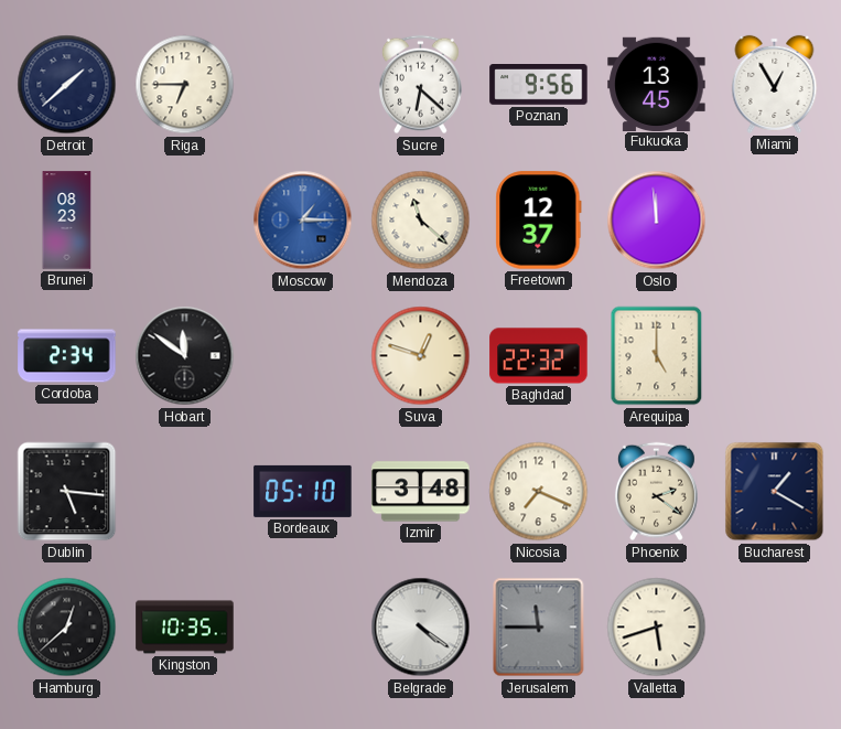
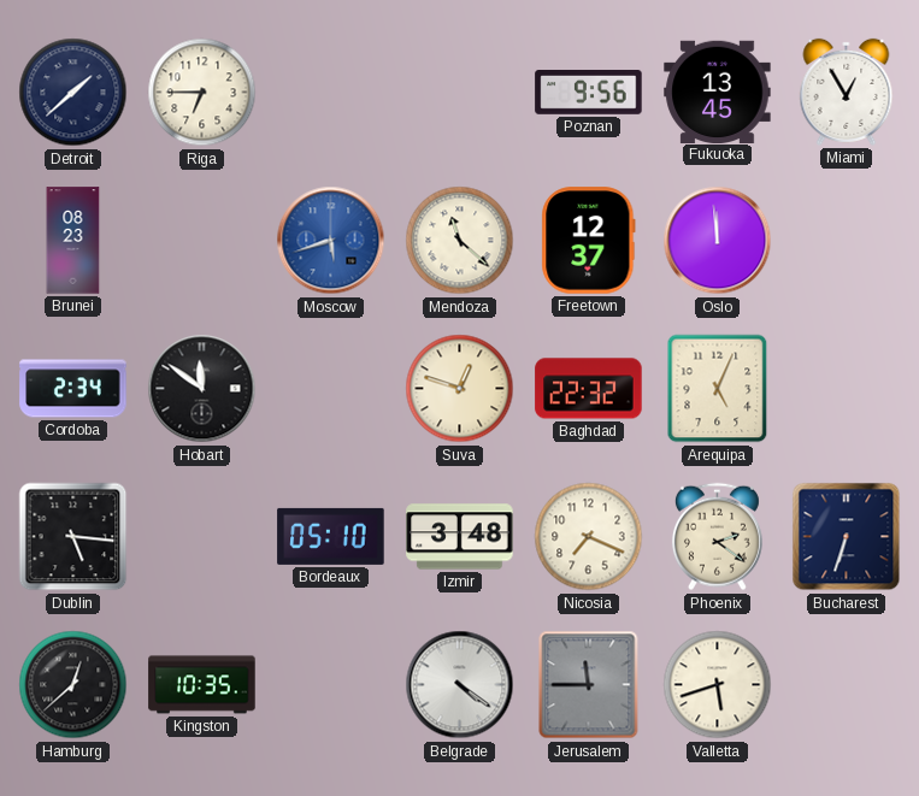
Sucre: 6:22 -> none
Moscow: 1:15 -> 5:42
Arequipa: 5:00 -> 5:04
Bucharest: 1:20 -> 6:33
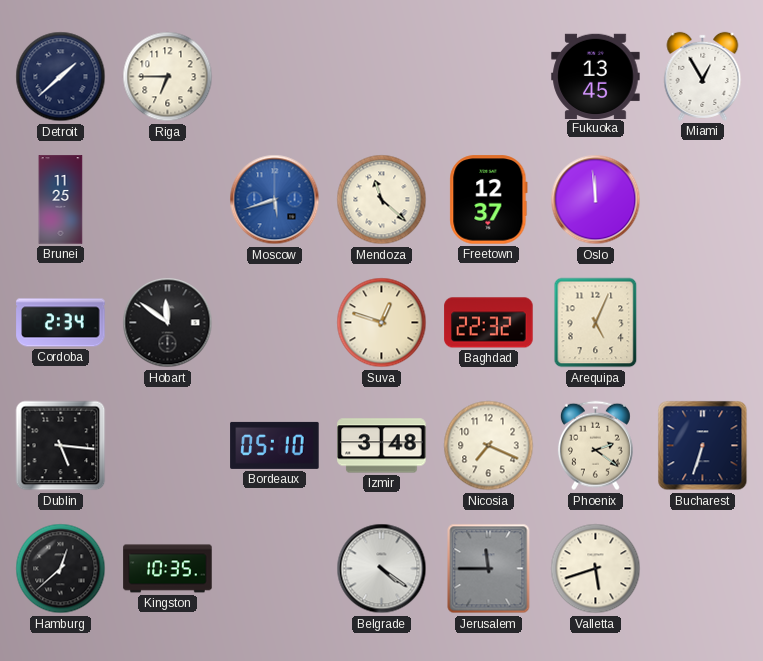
Poznan: 9:56 -> none
Brunei: 08:23 -> 11:25
